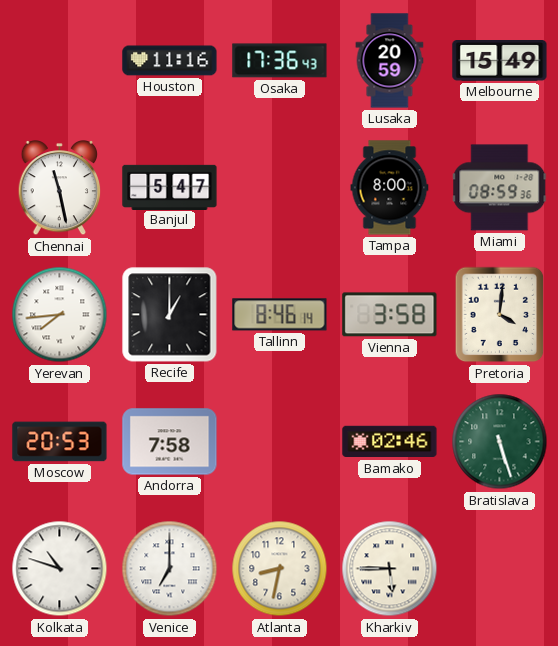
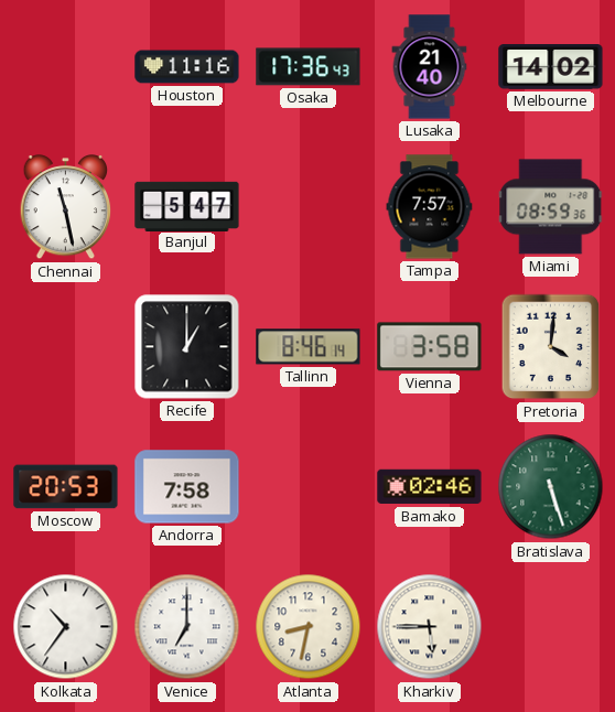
Lusaka: 20:59 -> 21:40
Melbourne: 15:49 -> 14:02
Tampa: 8:00 -> 7:57
Yerevan: 7:44 -> none
Kolkata: 10:48 -> 10:36
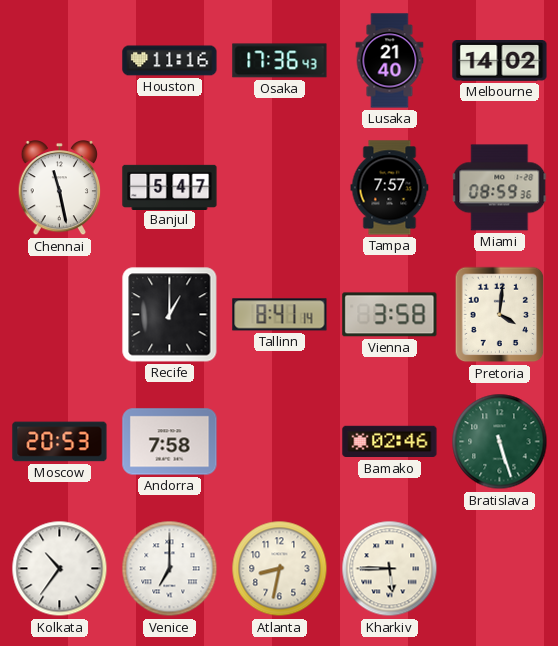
Tallinn: 8:46 -> 8:41
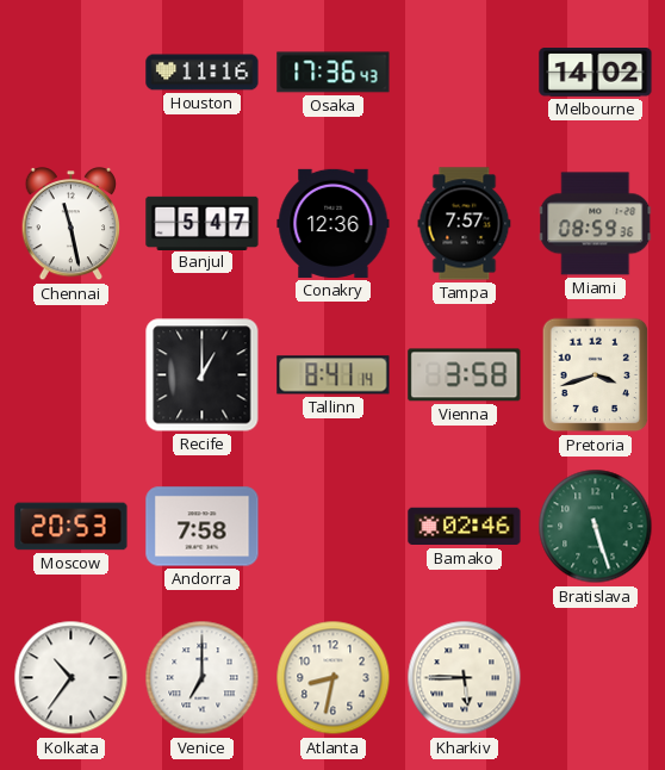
Lusaka: 21:40 -> none
Conakry: none -> 12:36
Pretoria: 4:01 -> 3:42
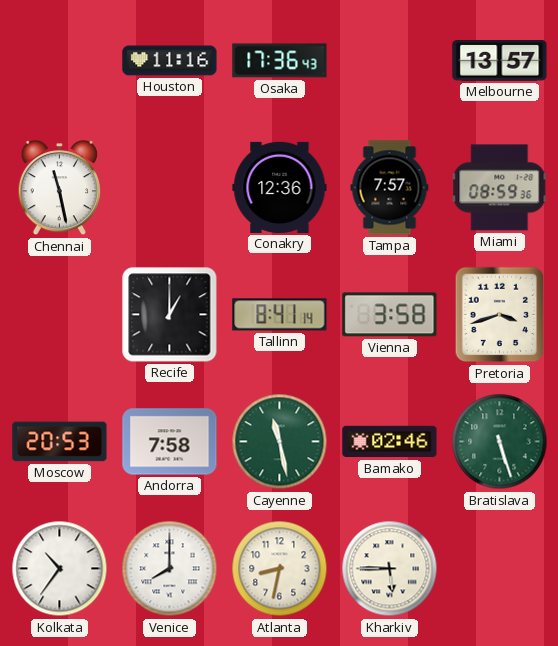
Melbourne: 14:02 -> 13:57
Banjul: 5:47 -> none
Cayenne: none -> 11:28
Venice: 7:00 -> 8:00
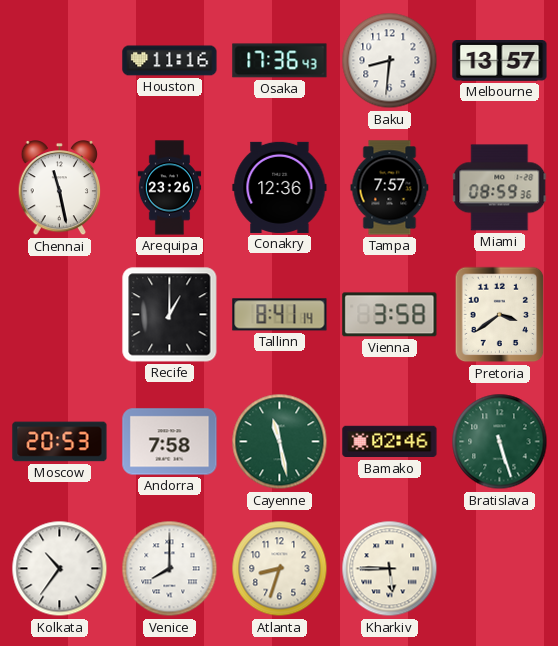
Baku: none -> 8:31
Arequipa: none -> 23:26
Pretoria: 3:42 -> 3:39
Atlanta: 8:32 -> 8:33
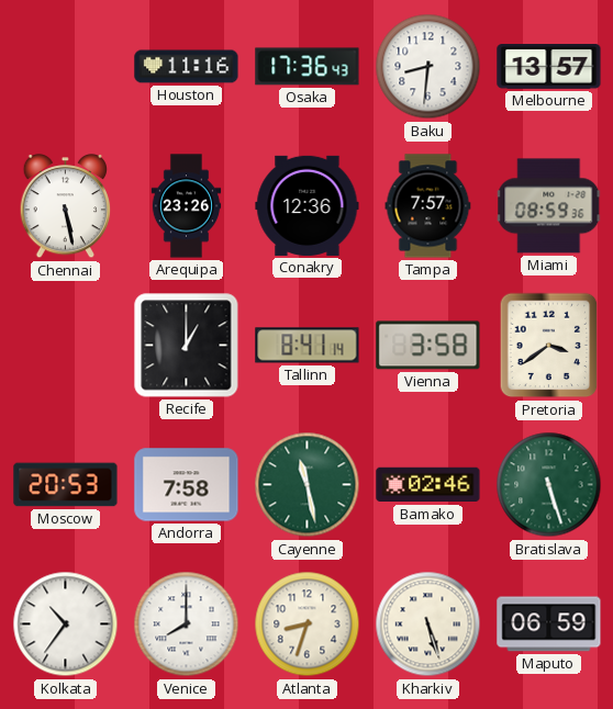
Chennai: 11:28 -> 5:28
Kharkiv: 5:45 -> 5:27
Maputo: none -> 06:59
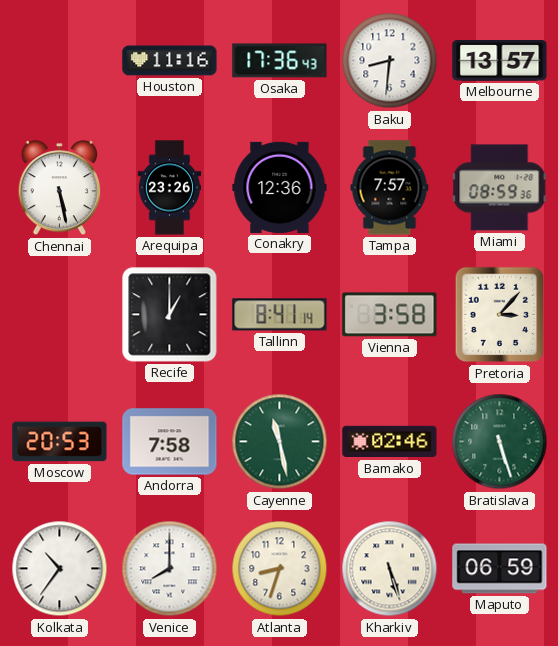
Pretoria: 3:39 -> 3:07
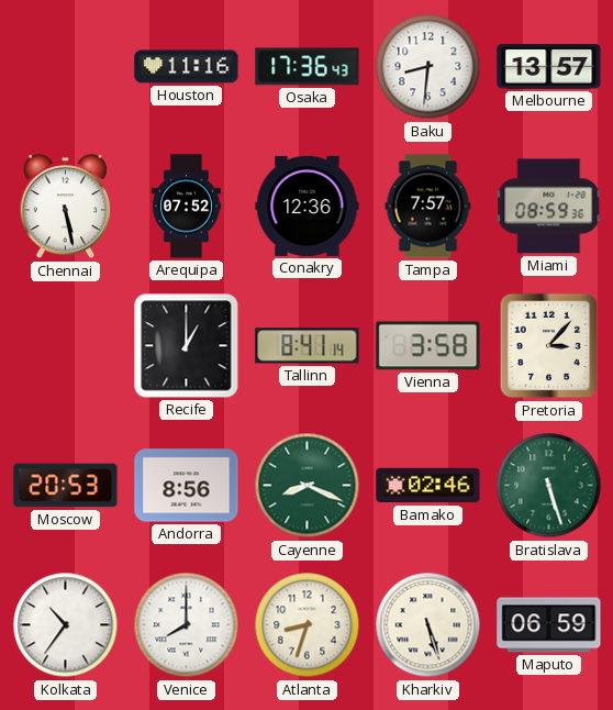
Arequipa: 23:26 -> 07:52
Andorra: 7:58 -> 8:56
Cayenne: 11:28 -> 8:19
